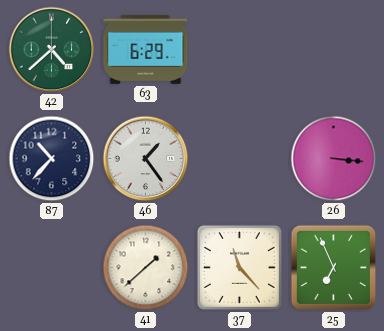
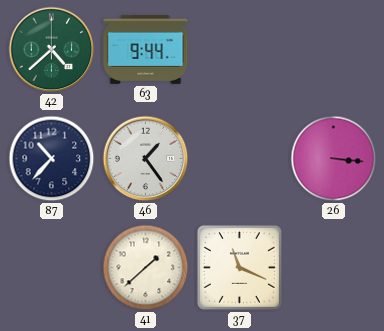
63: 6:29 -> 9:44
37: 11:23 -> 11:19
25: 6:56 -> none
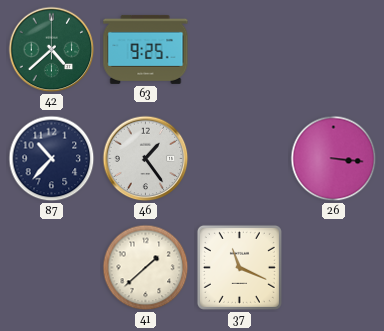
63: 9:44 -> 9:25
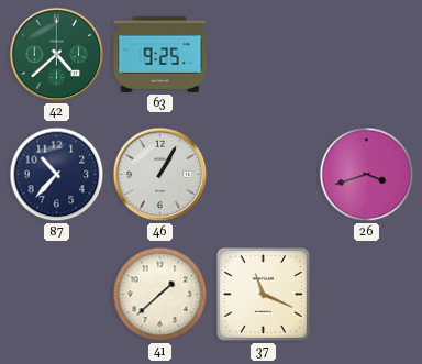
46: 1:24 -> 1:05
26: 3:16 -> 3:42
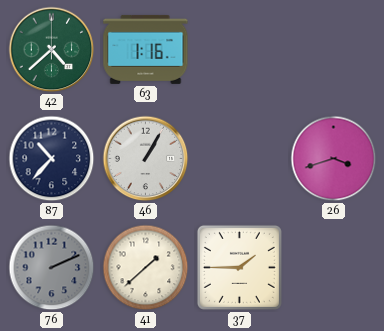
63: 9:25 -> 1:16
76: none -> 2:11
37: 11:19 -> 1:45
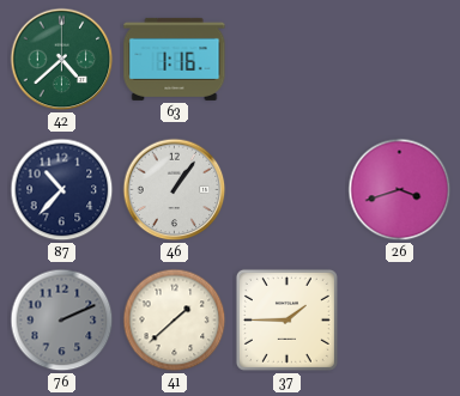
46: 1:05 -> 1:06
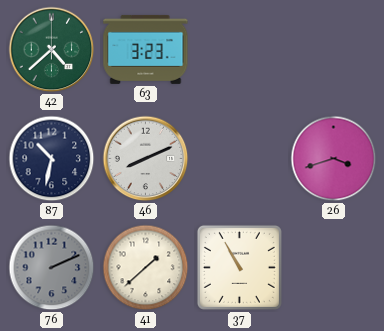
63: 1:16 -> 3:23
87: 10:37 -> 10:32
46: 1:06 -> 8:11
37: 1:45 -> 10:55
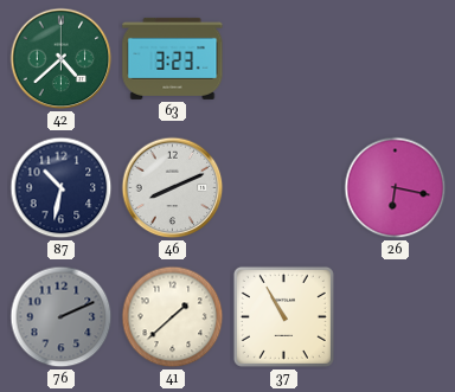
26: 3:42 -> 6:17
